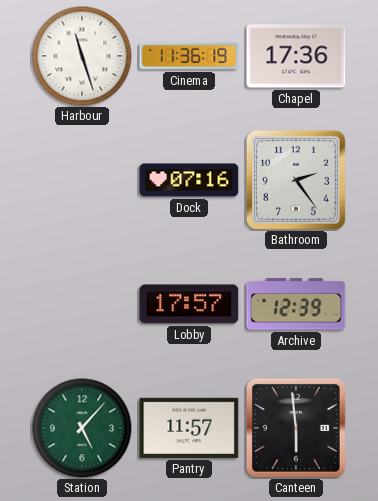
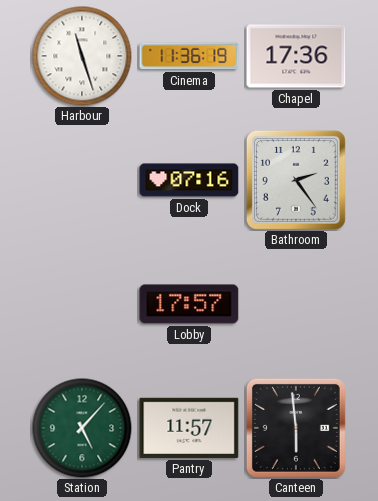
Archive: 12:39 -> none
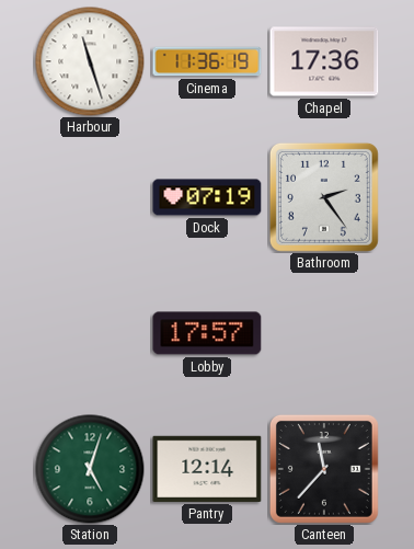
Dock: 07:16 -> 07:19
Station: 5:07 -> 5:03
Pantry: 11:57 -> 12:14
Canteen: 5:59 -> 11:37
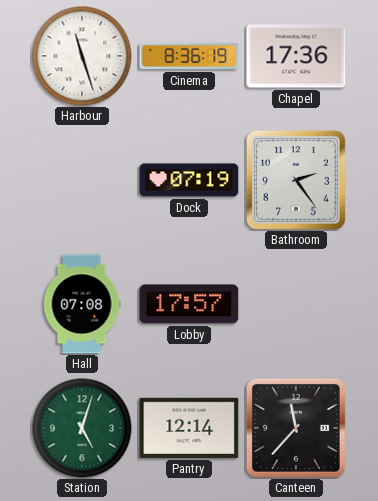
Cinema: 11:36 -> 8:36
Hall: none -> 07:08
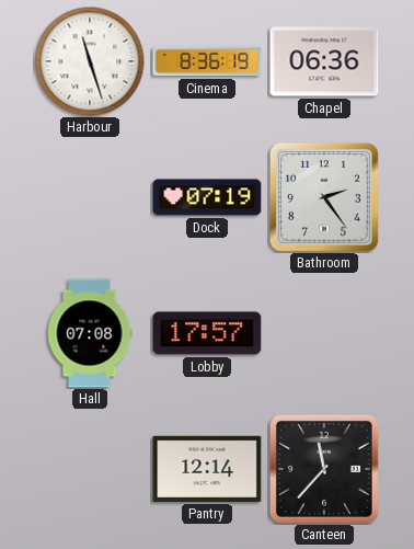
Chapel: 17:36 -> 06:36
Station: 5:03 -> none
